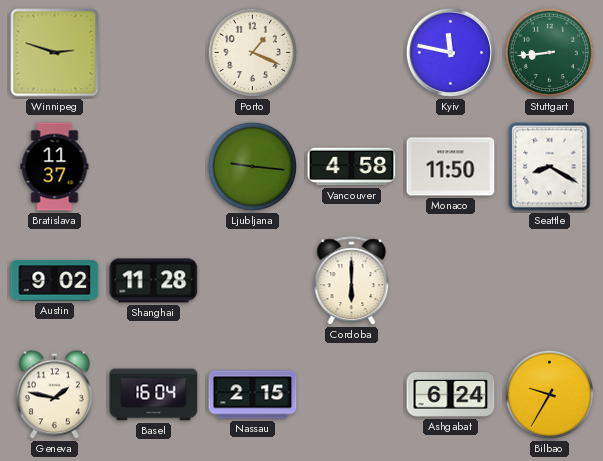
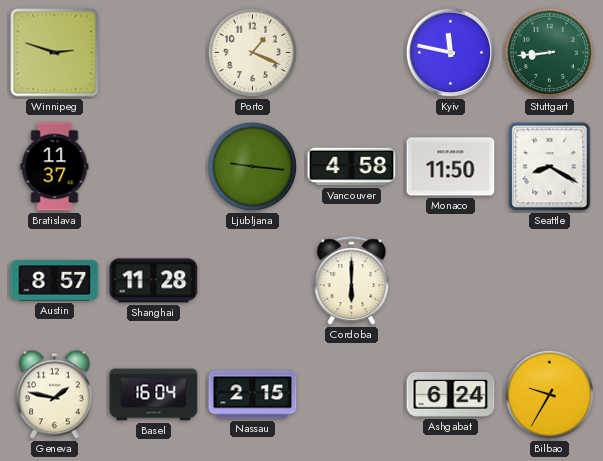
Austin: 9:02 -> 8:57
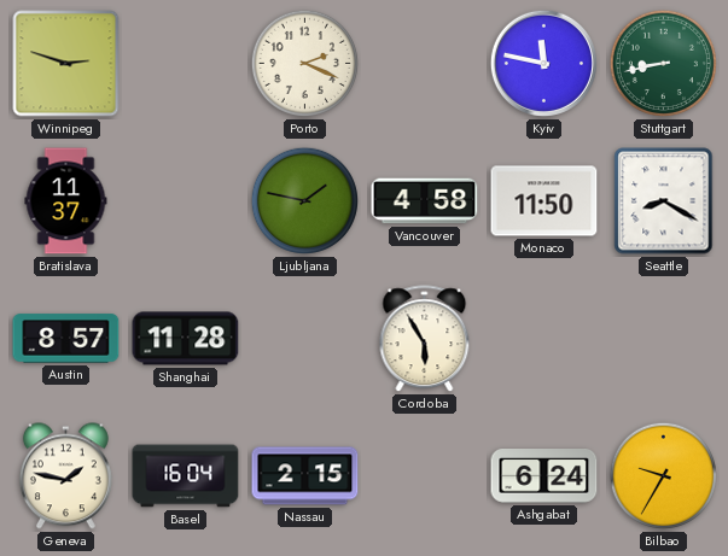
Porto: 1:19 -> 2:19
Stuttgart: 8:44 -> 8:43
Ljubljana: 9:16 -> 1:47
Cordoba: 6:00 -> 5:55
